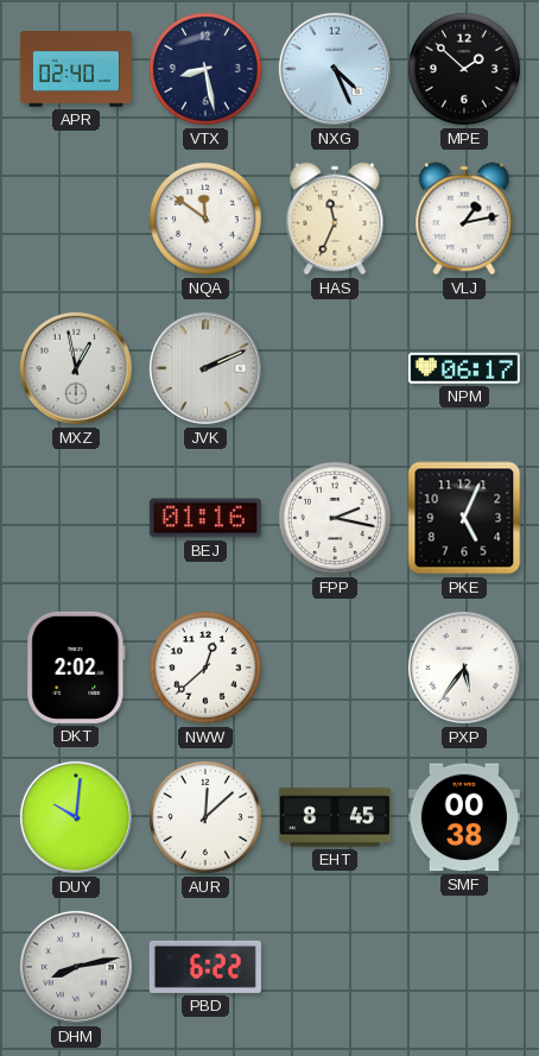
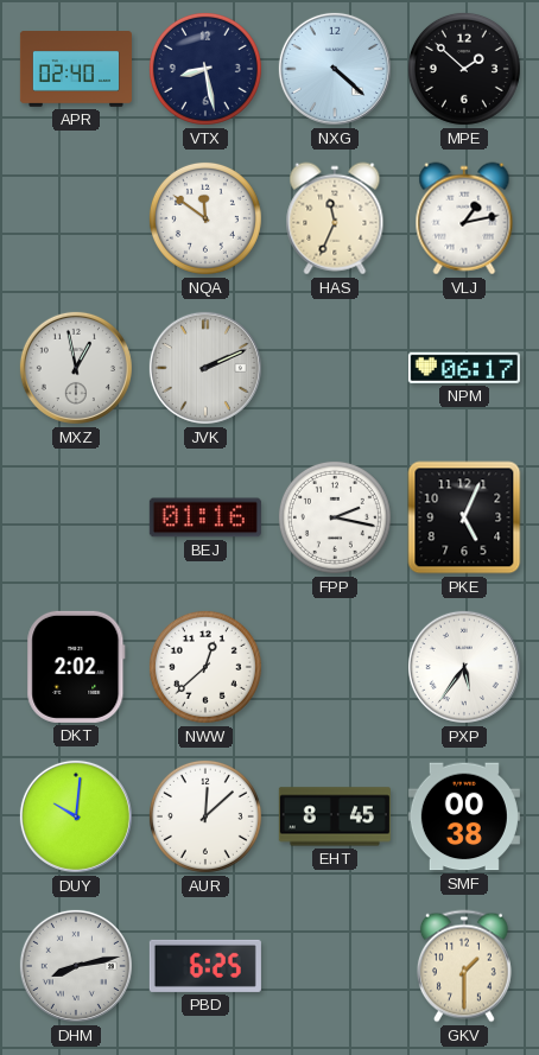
NXG: 4:26 -> 4:22
PBD: 6:22 -> 6:25
GKV: none -> 1:30
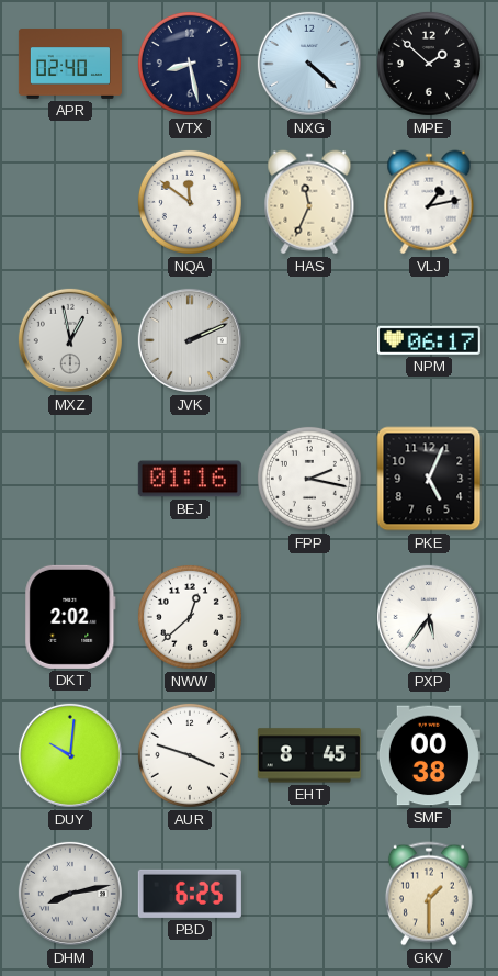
AUR: 12:08 -> 3:48
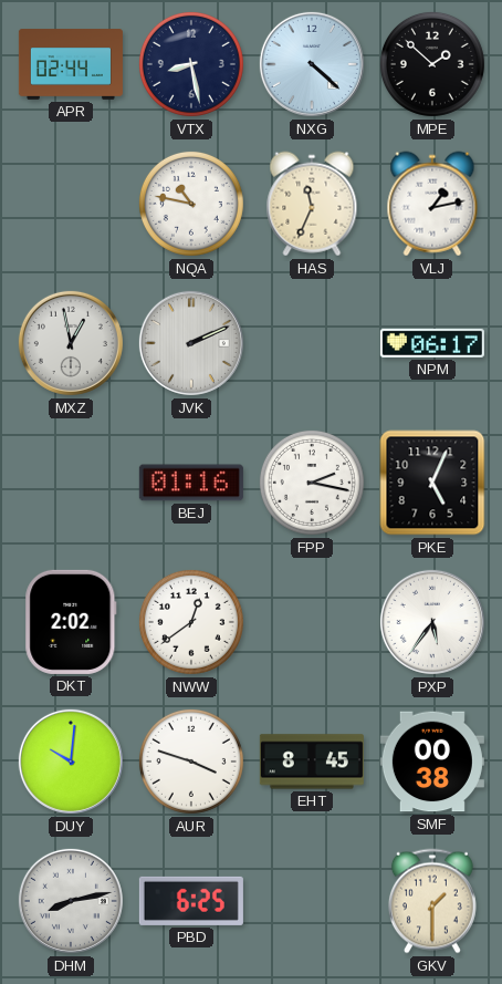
APR: 02:40 -> 02:44
NQA: 11:51 -> 10:47
NWW: 12:38 -> 12:39
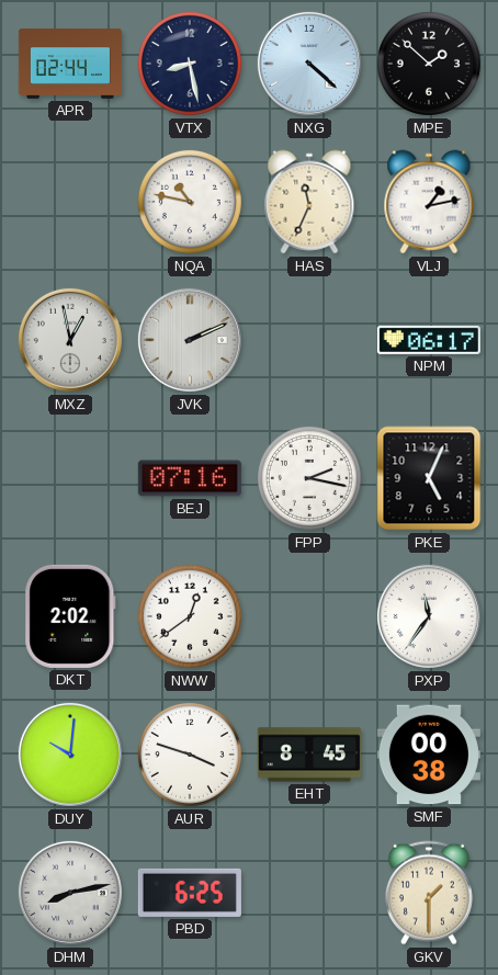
BEJ: 01:16 -> 07:16
PXP: 5:36 -> 11:36
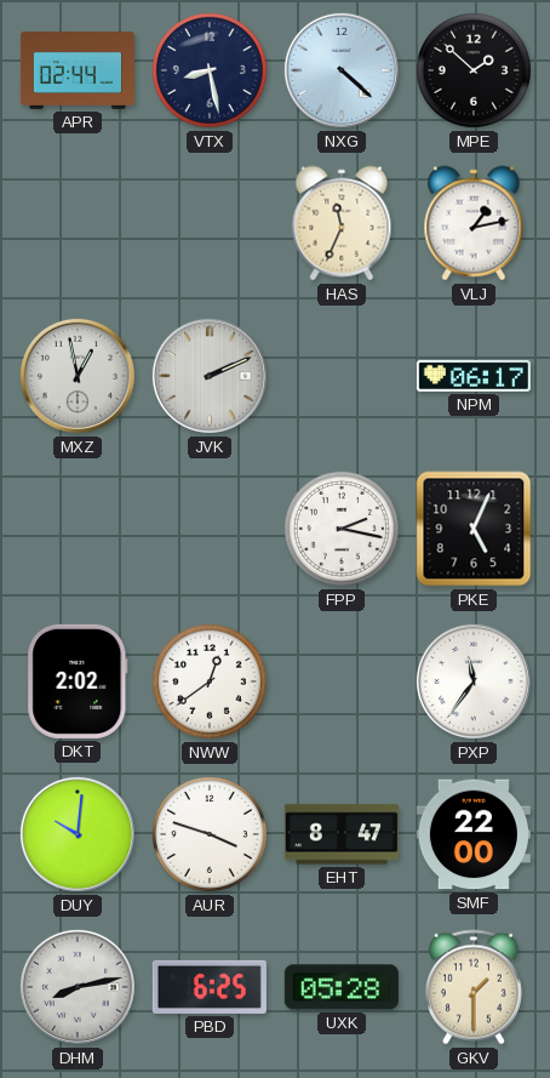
NQA: 10:47 -> none
BEJ: 07:16 -> none
EHT: 8:45 -> 8:47
SMF: 00:38 -> 22:00
UXK: none -> 05:28
